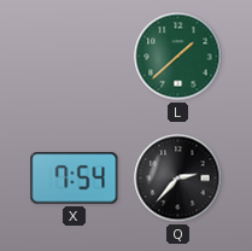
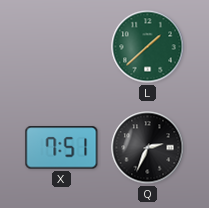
X: 7:54 -> 7:51
Q: 2:37 -> 2:34
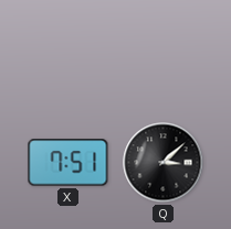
L: 1:38 -> none
Q: 2:34 -> 3:08
